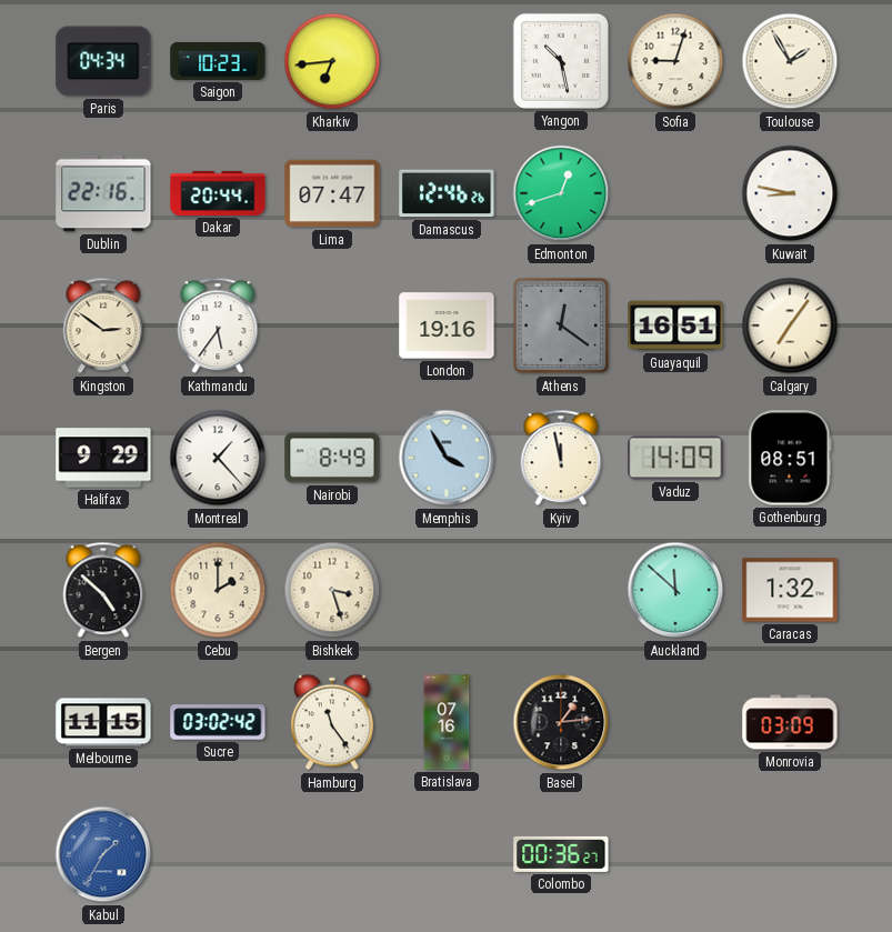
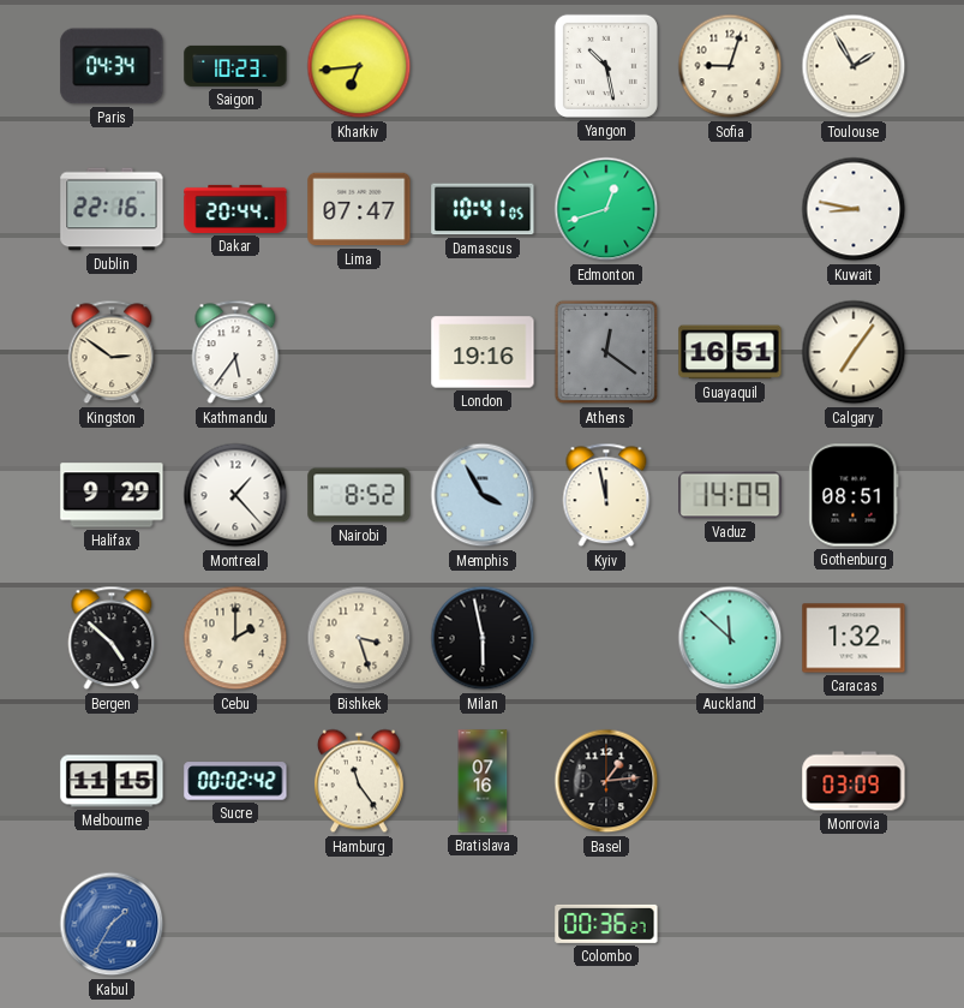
Damascus: 12:46 -> 10:41
Nairobi: 8:49 -> 8:52
Milan: none -> 5:58
Sucre: 03:02 -> 00:02
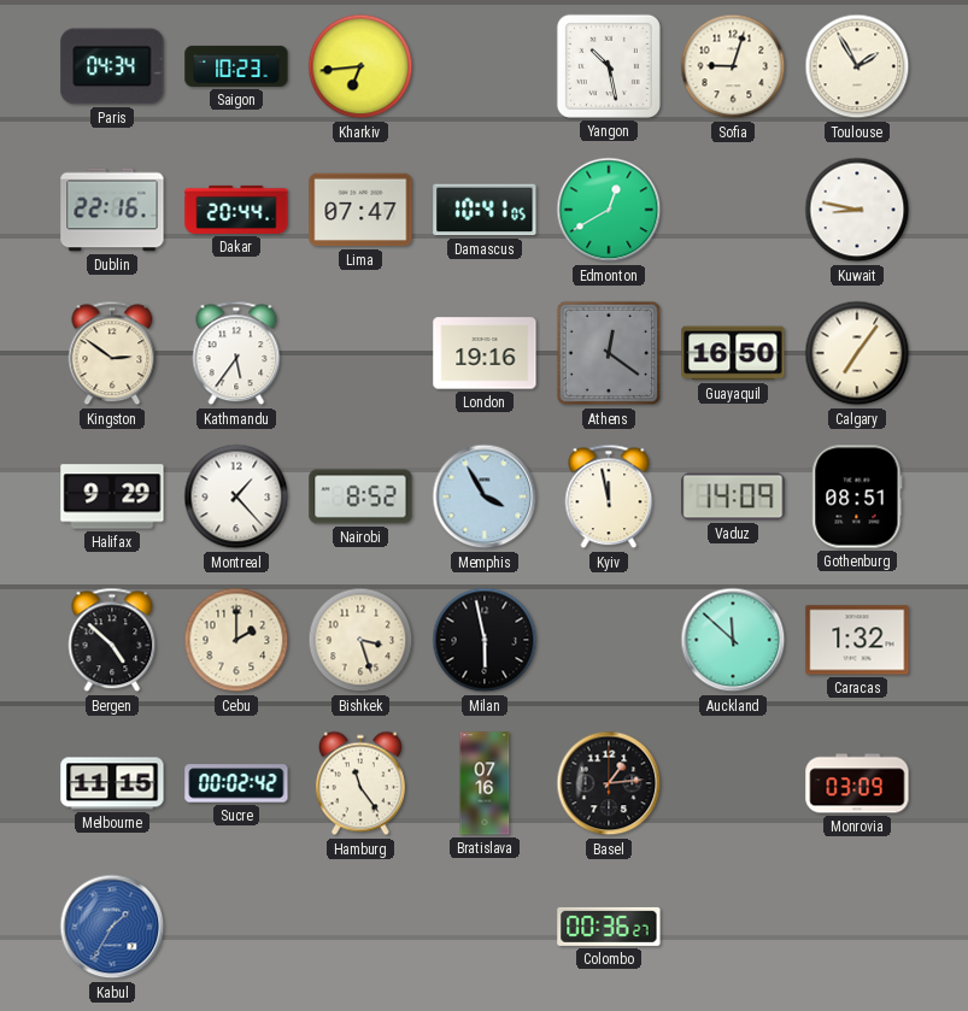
Edmonton: 12:42 -> 12:40
Guayaquil: 16:51 -> 16:50
